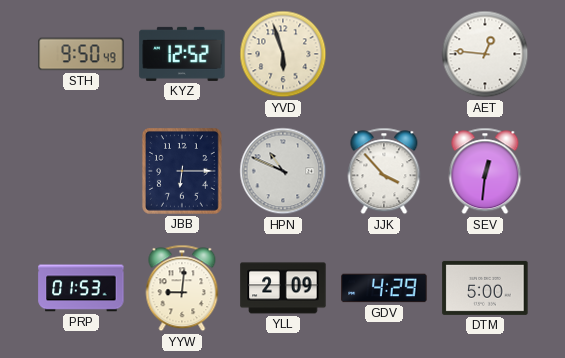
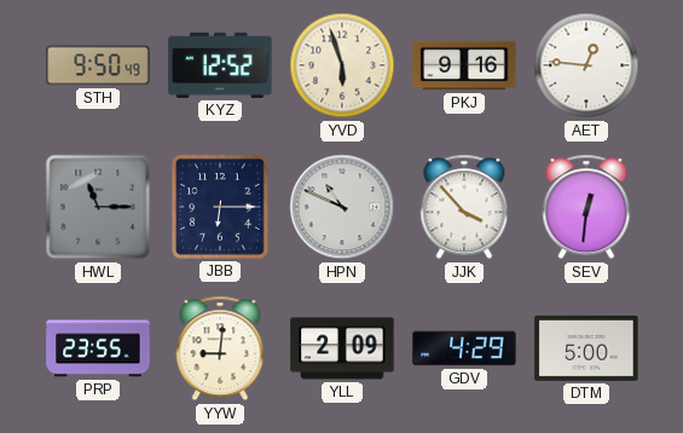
PKJ: none -> 9:16
HWL: none -> 11:15
PRP: 01:53 -> 23:55
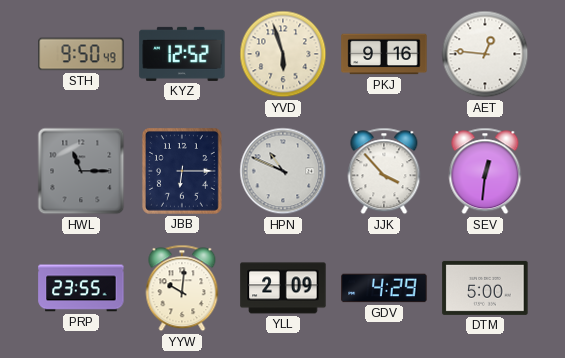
YYW: 9:01 -> 10:01
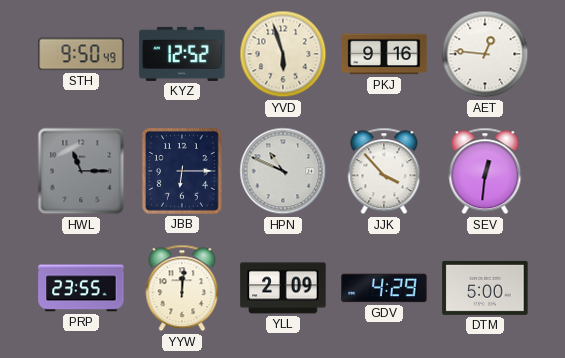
YYW: 10:01 -> 12:01
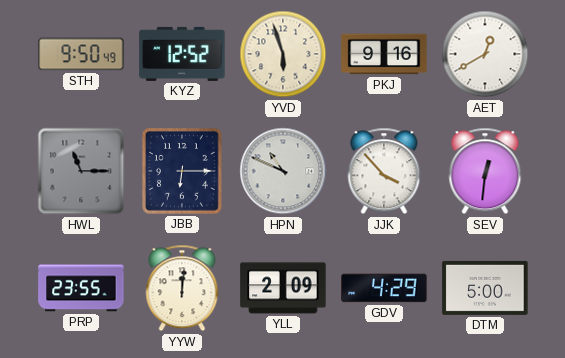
AET: 12:46 -> 12:40
